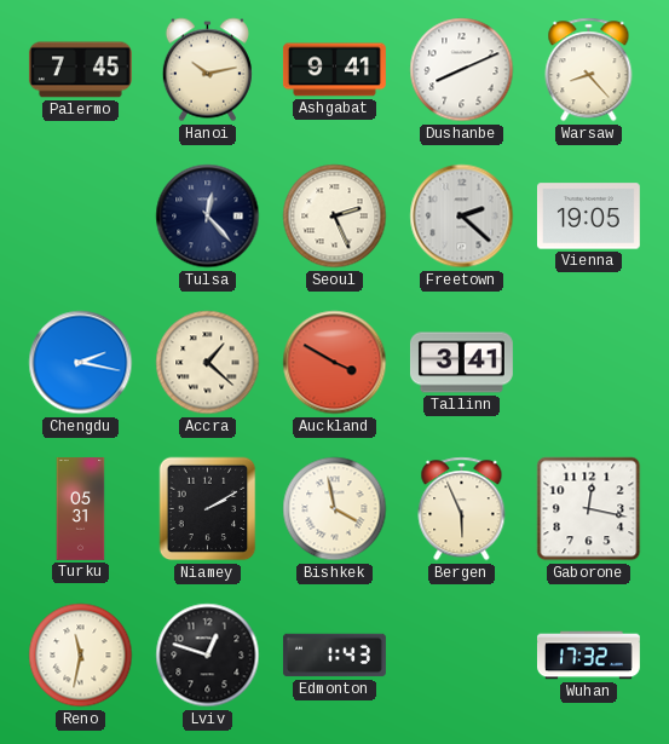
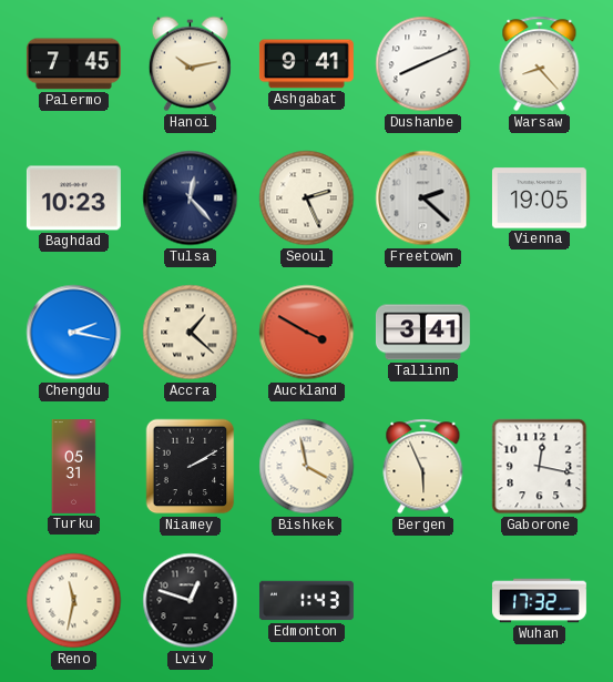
Baghdad: none -> 10:23
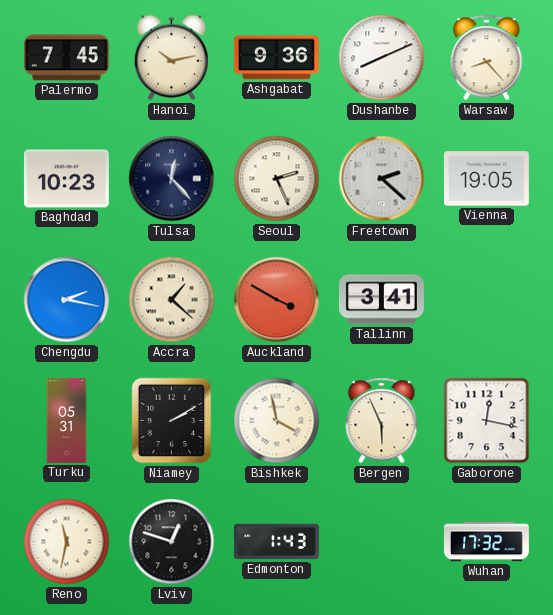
Ashgabat: 9:41 -> 9:36
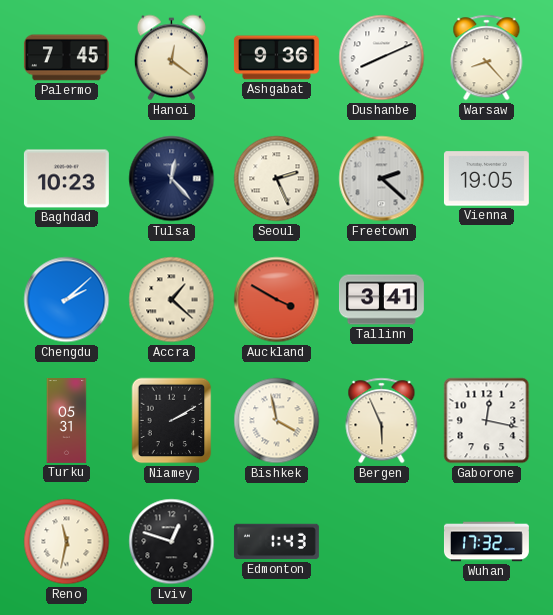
Hanoi: 10:13 -> 12:21
Chengdu: 2:17 -> 2:08
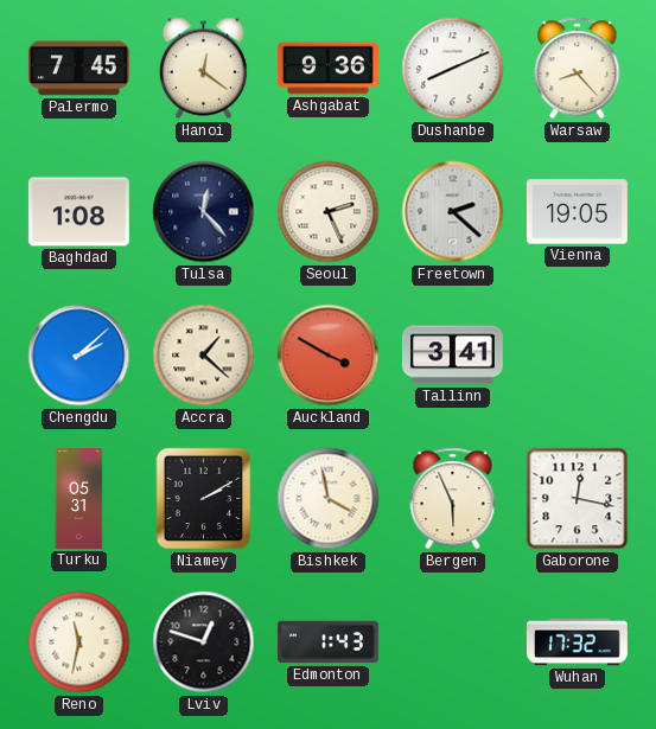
Baghdad: 10:23 -> 1:08
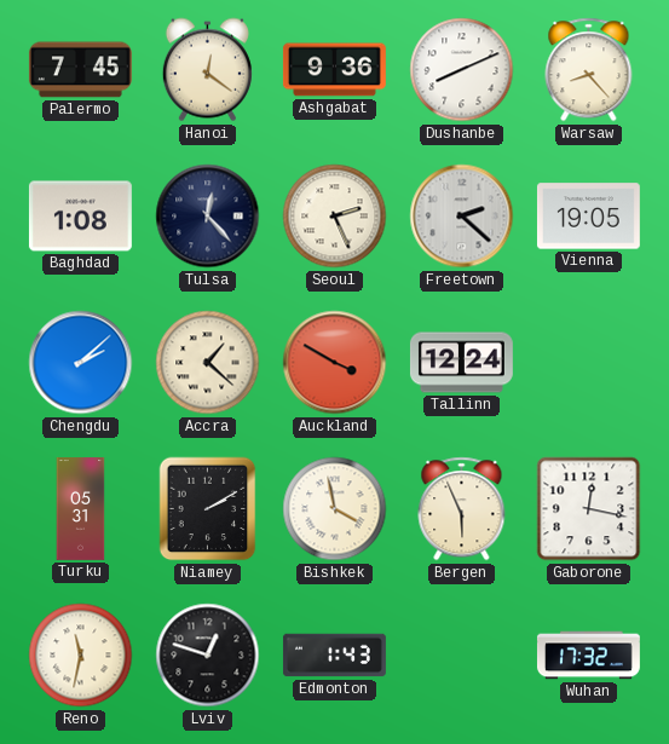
Tallinn: 3:41 -> 12:24
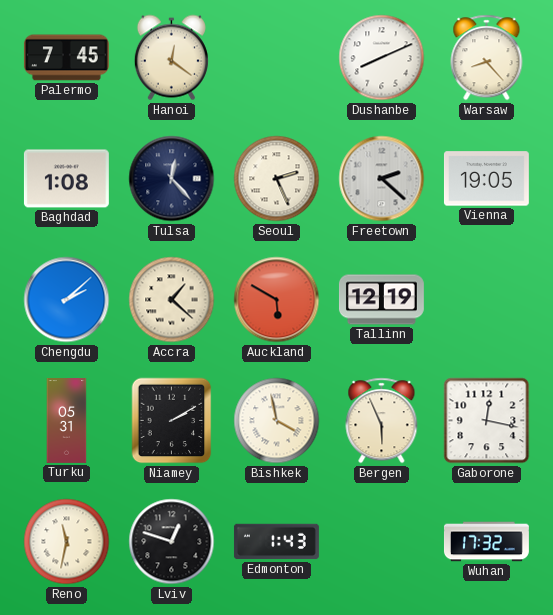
Ashgabat: 9:36 -> none
Auckland: 3:50 -> 5:50
Tallinn: 12:24 -> 12:19
